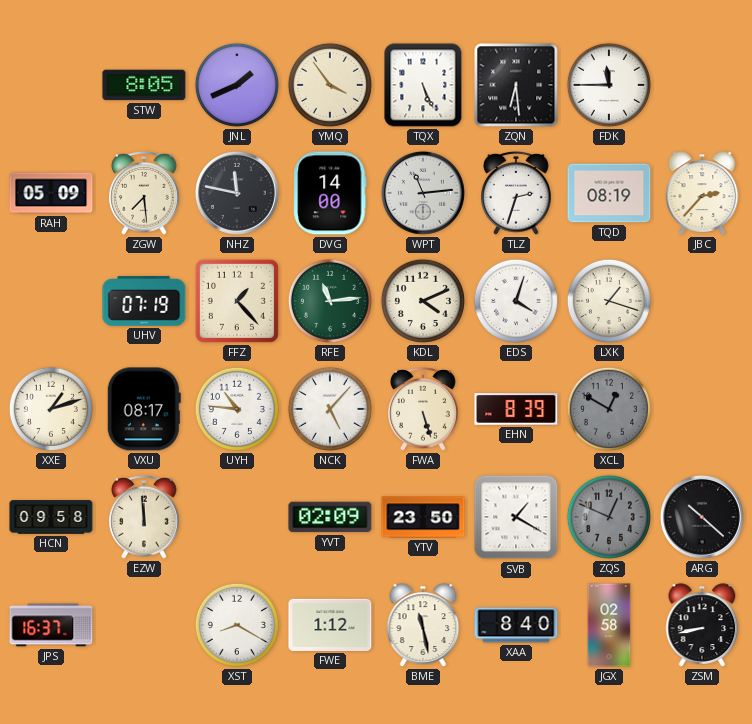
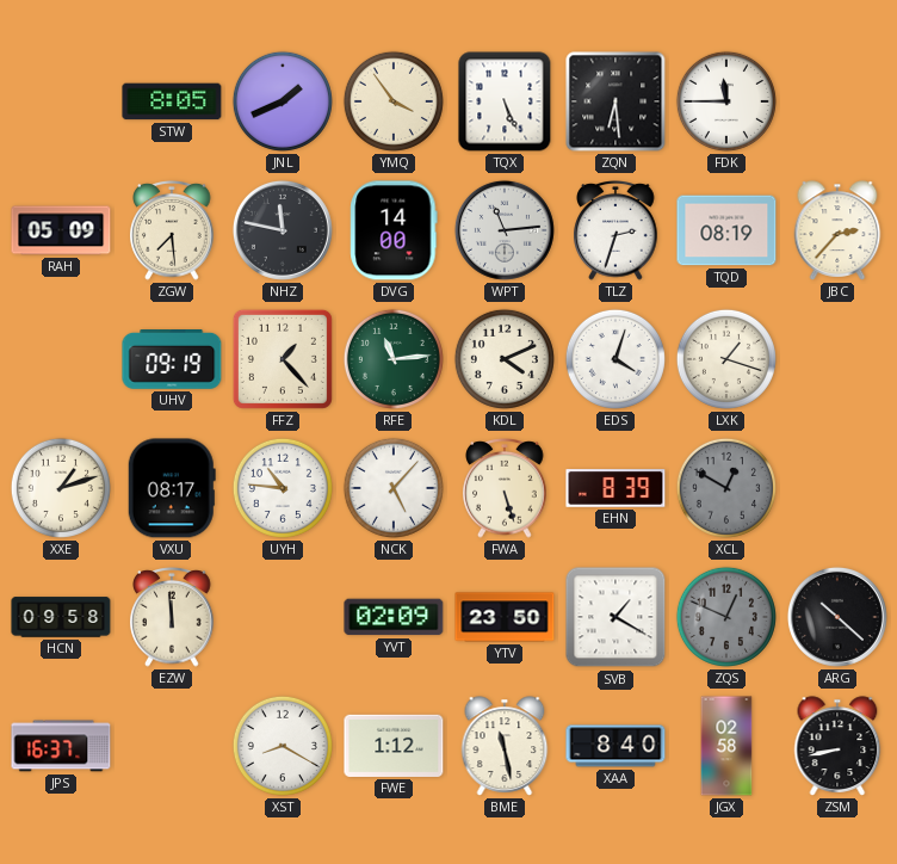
UHV: 07:19 -> 09:19
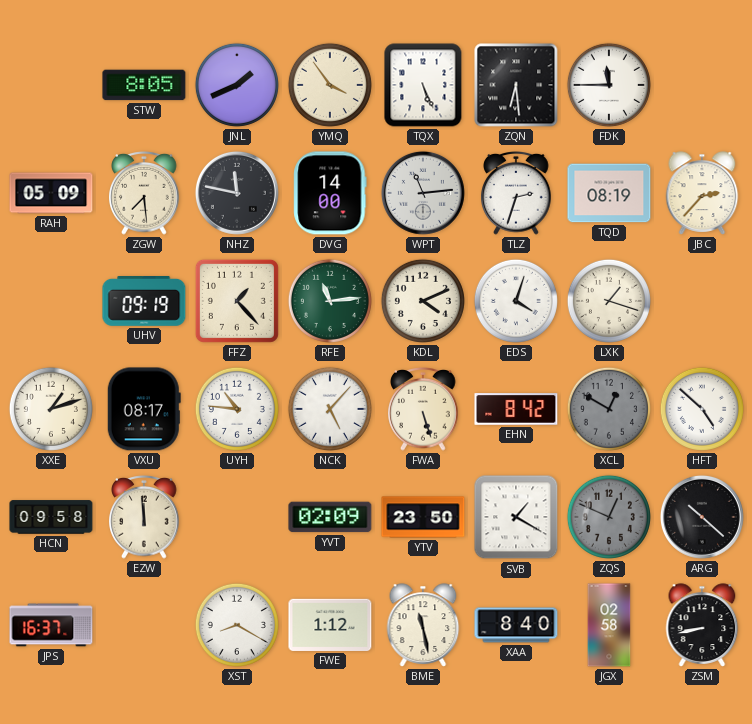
EHN: 8:39 -> 8:42
HFT: none -> 4:52
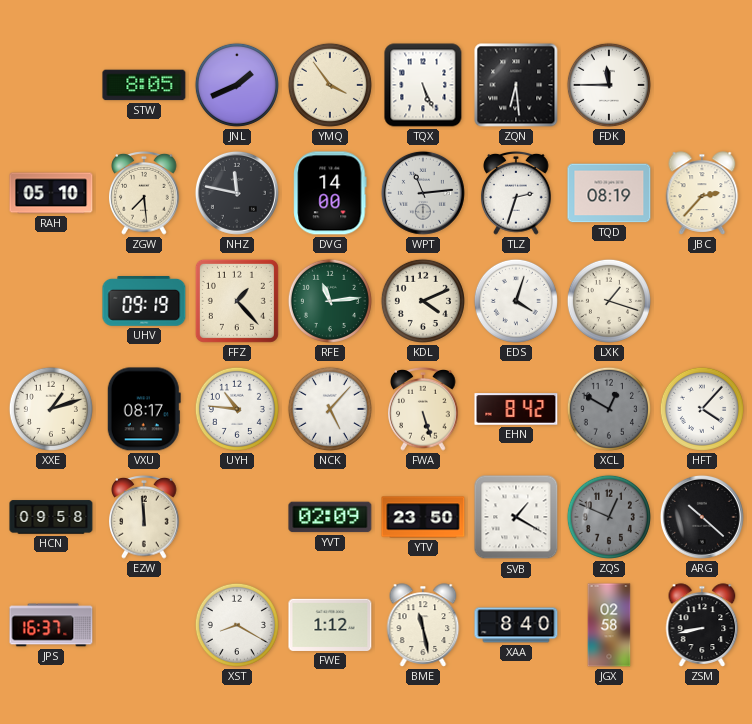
RAH: 05:09 -> 05:10
HFT: 4:52 -> 4:07
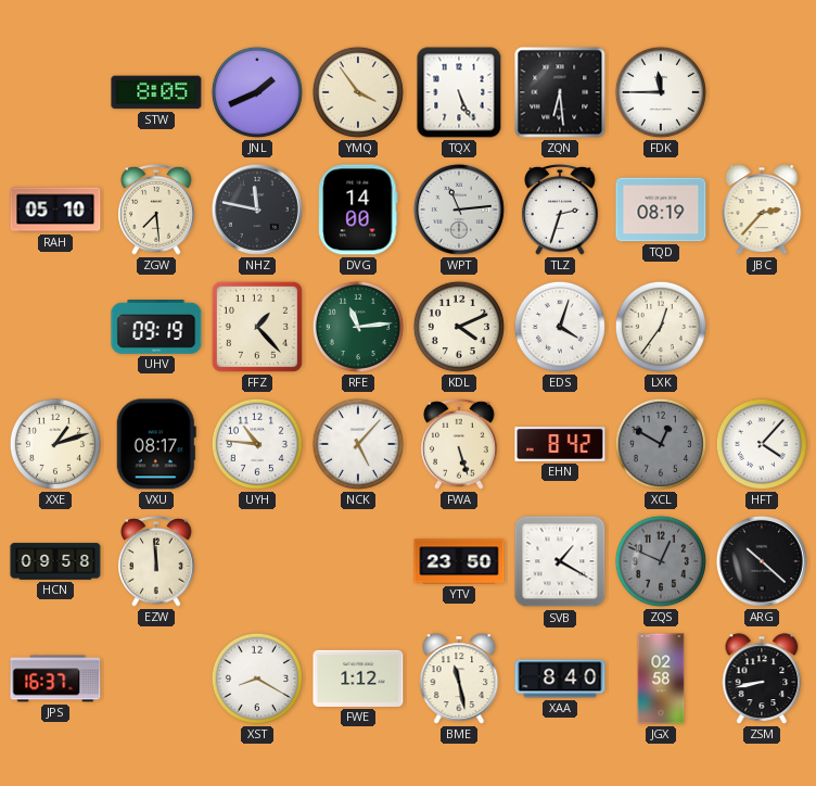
LXK: 1:18 -> 12:36
YVT: 02:09 -> none
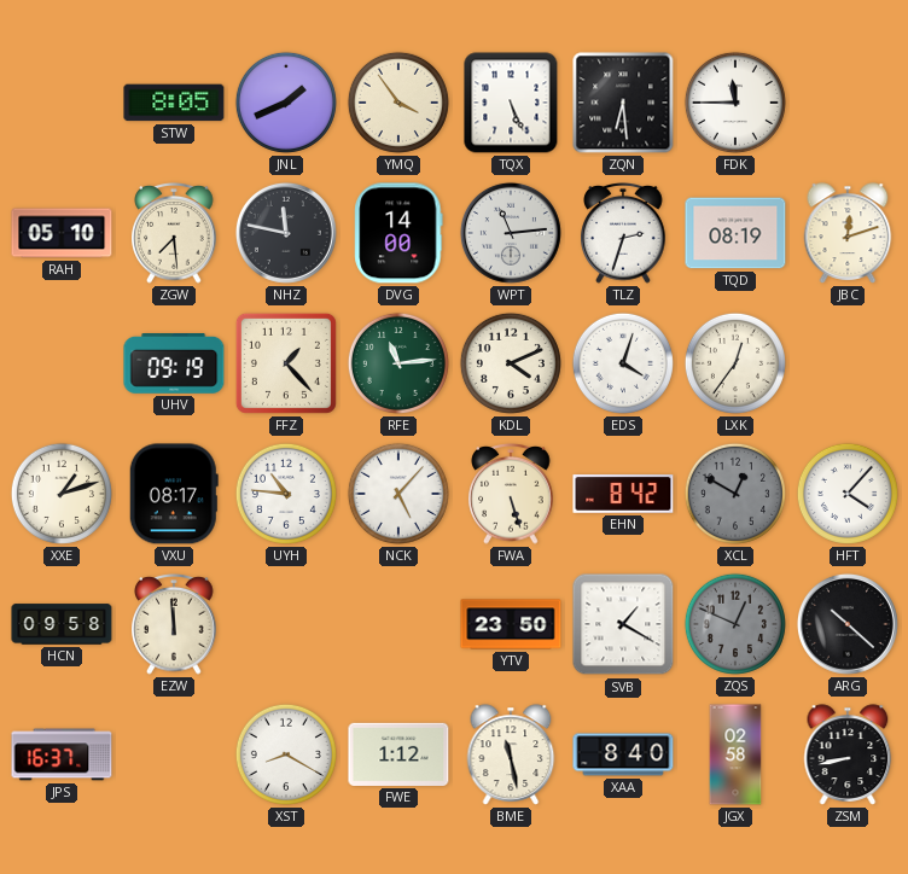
JBC: 2:37 -> 12:12
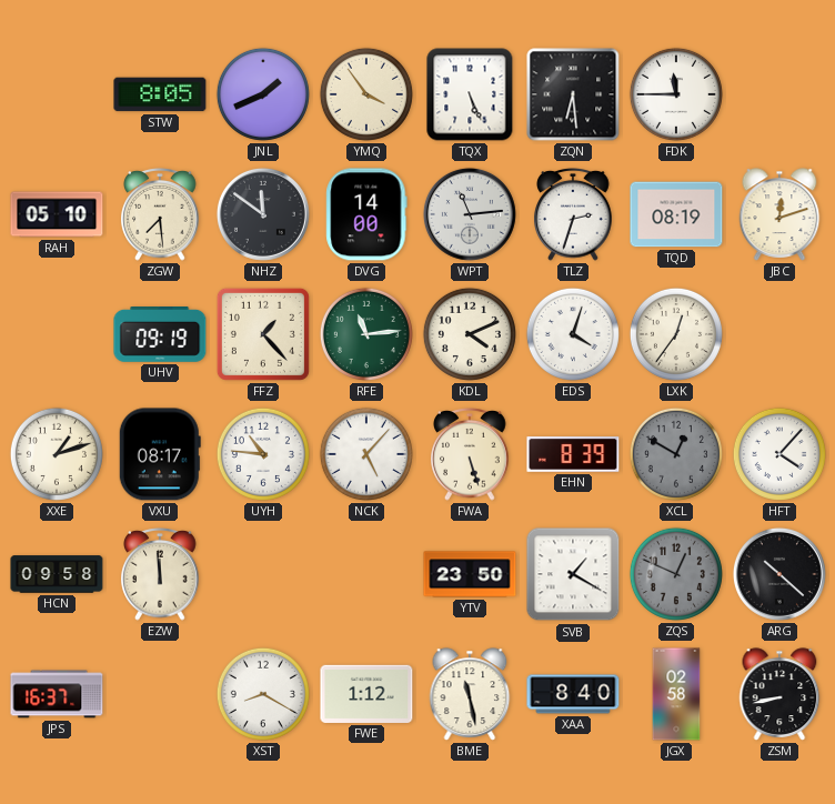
NHZ: 11:47 -> 11:51
EHN: 8:42 -> 8:39
